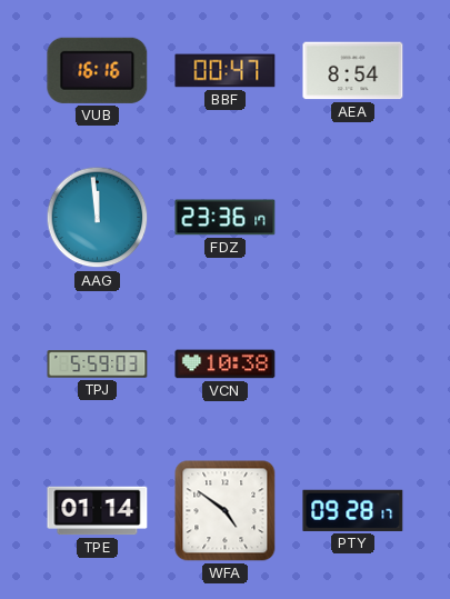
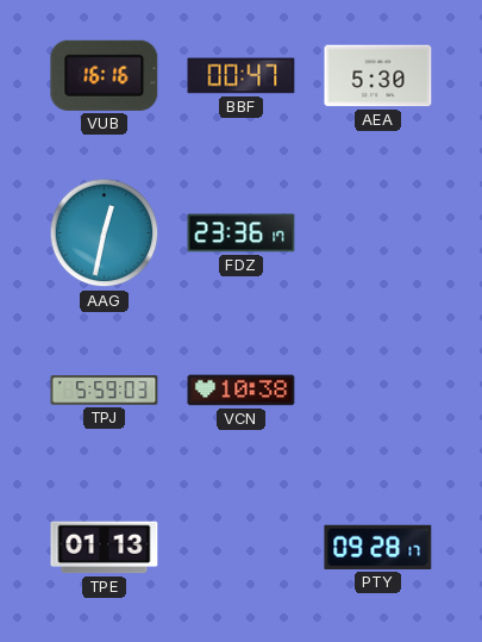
AEA: 8:54 -> 5:30
AAG: 11:59 -> 12:32
TPE: 01:14 -> 01:13
WFA: 4:51 -> none
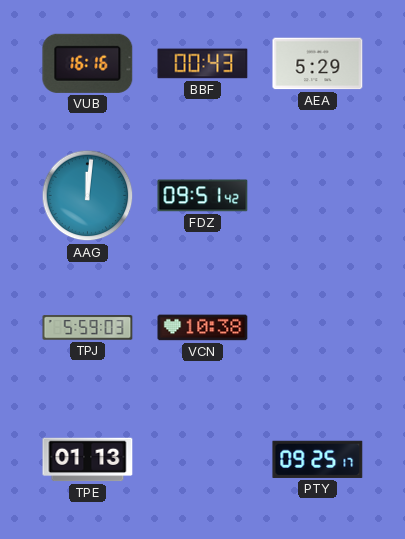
BBF: 00:47 -> 00:43
AEA: 5:30 -> 5:29
AAG: 12:32 -> 12:01
FDZ: 23:36 -> 09:51
PTY: 09:28 -> 09:25
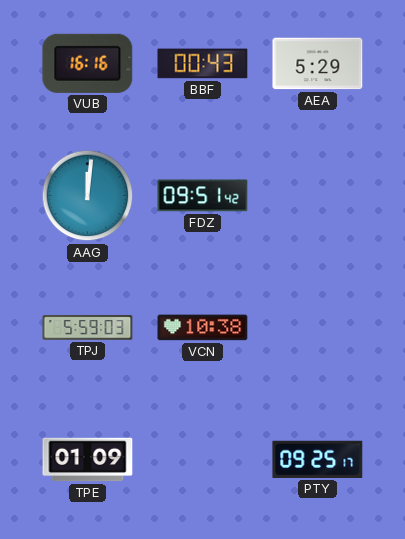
TPE: 01:13 -> 01:09
